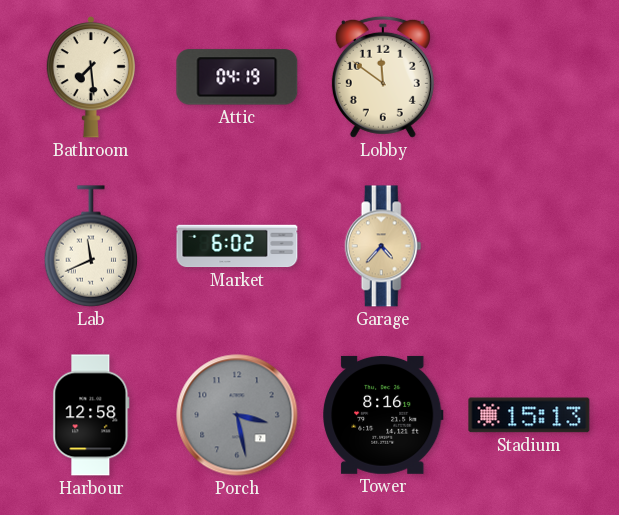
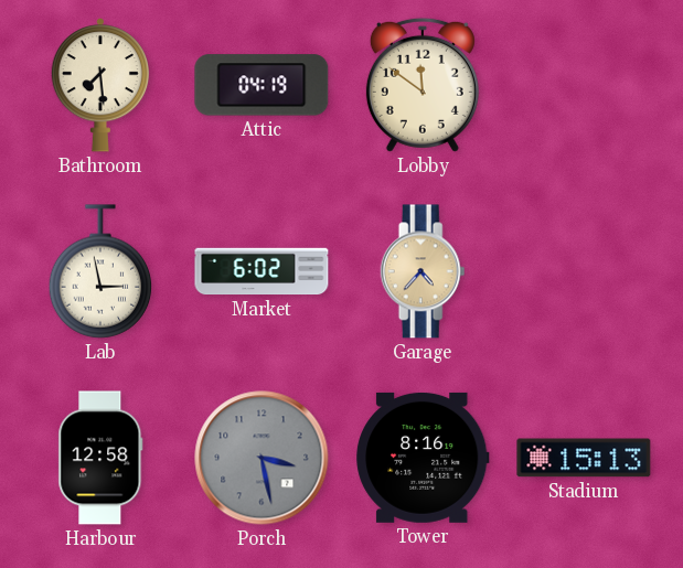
Lab: 11:41 -> 2:58
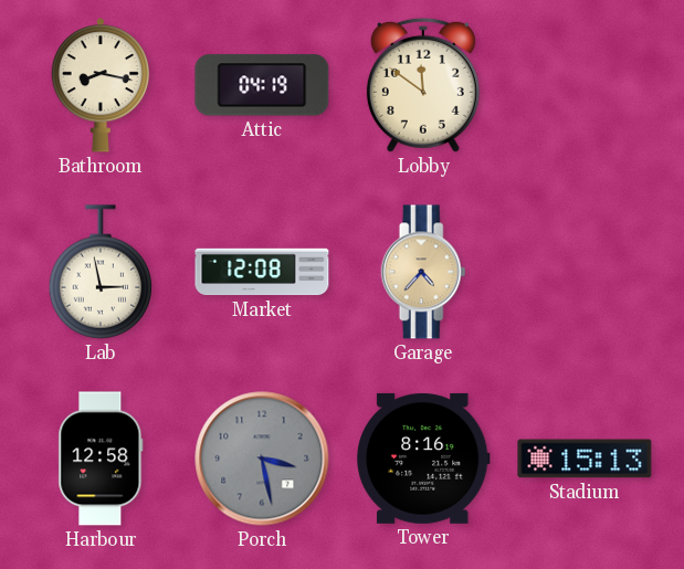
Bathroom: 7:29 -> 8:17
Market: 6:02 -> 12:08
